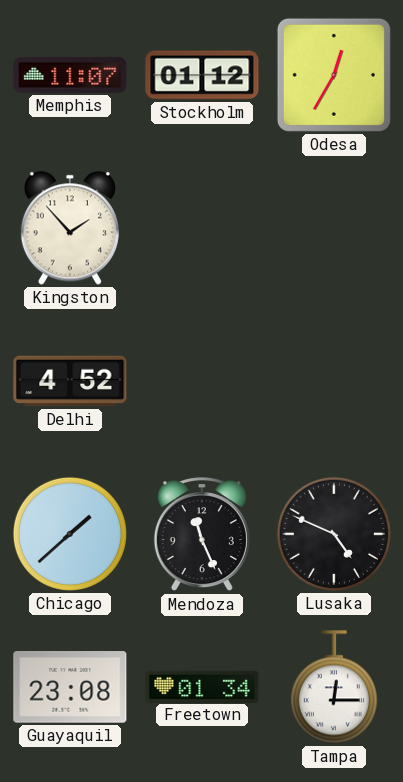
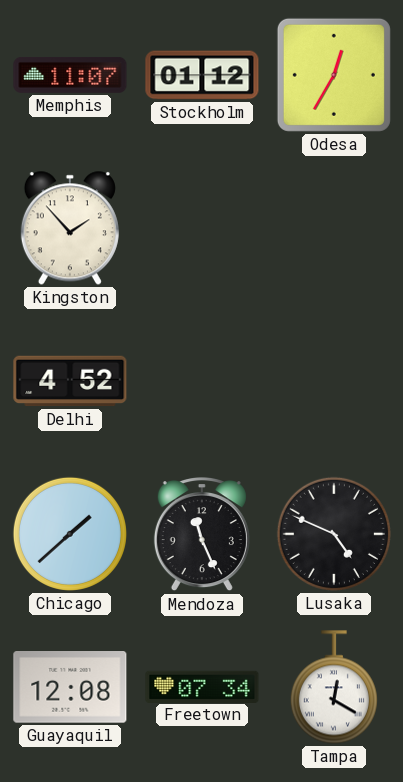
Guayaquil: 23:08 -> 12:08
Freetown: 01:34 -> 07:34
Tampa: 12:15 -> 12:20
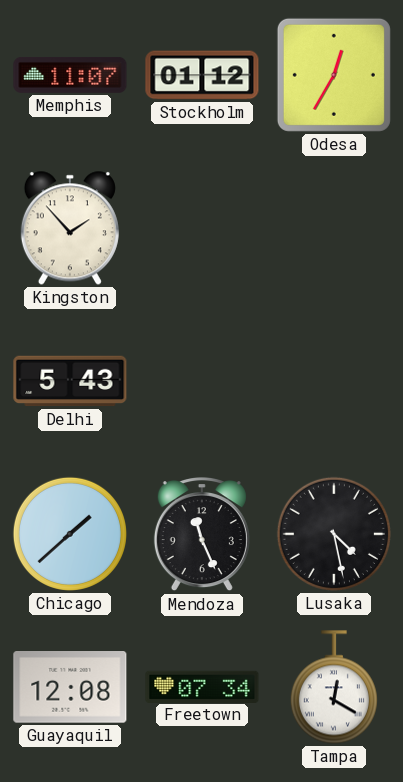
Delhi: 4:52 -> 5:43
Lusaka: 4:49 -> 4:28
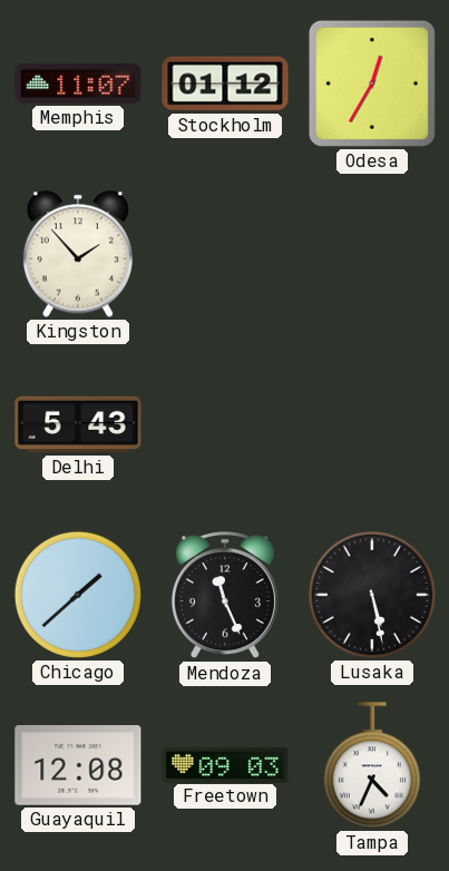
Lusaka: 4:28 -> 5:28
Freetown: 07:34 -> 09:03
Tampa: 12:20 -> 4:34
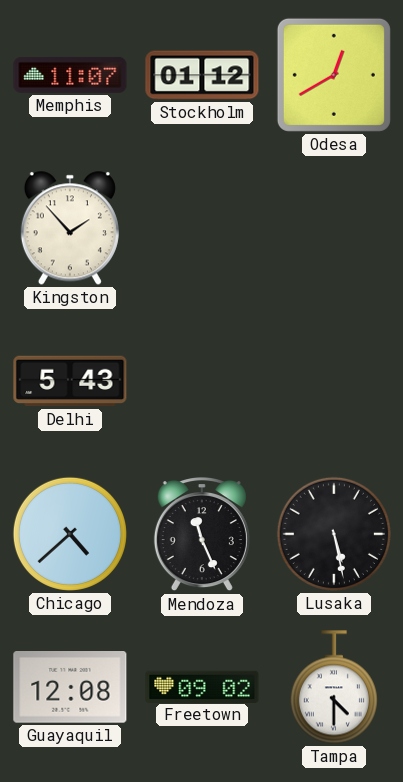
Odesa: 12:35 -> 12:40
Chicago: 1:38 -> 4:38
Freetown: 09:03 -> 09:02
Tampa: 4:34 -> 4:30
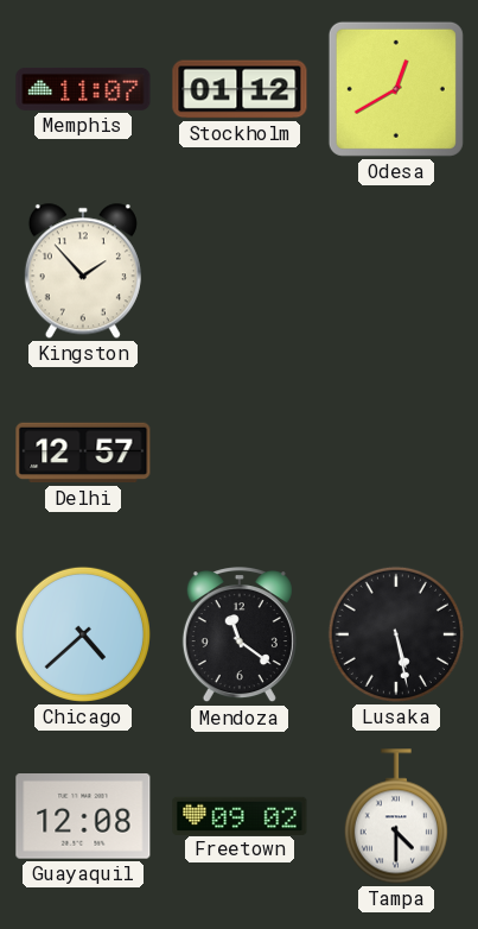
Delhi: 5:43 -> 12:57
Mendoza: 11:26 -> 11:21
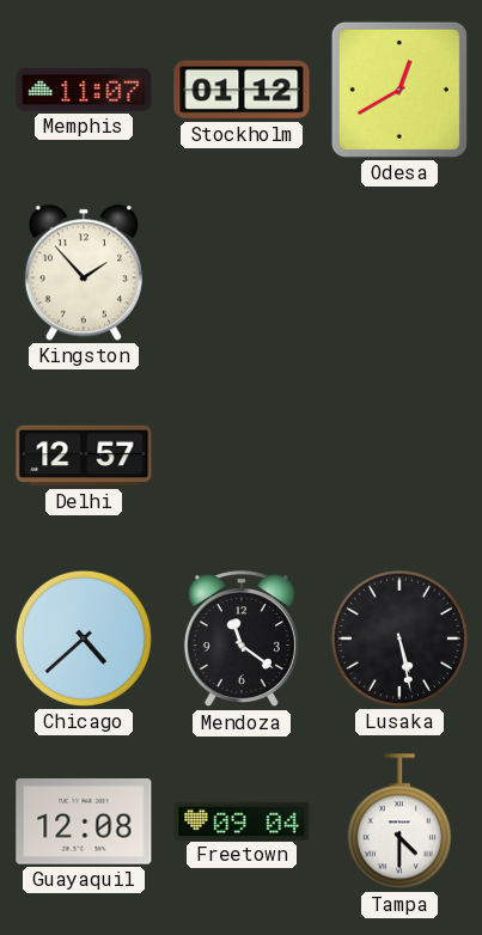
Freetown: 09:02 -> 09:04
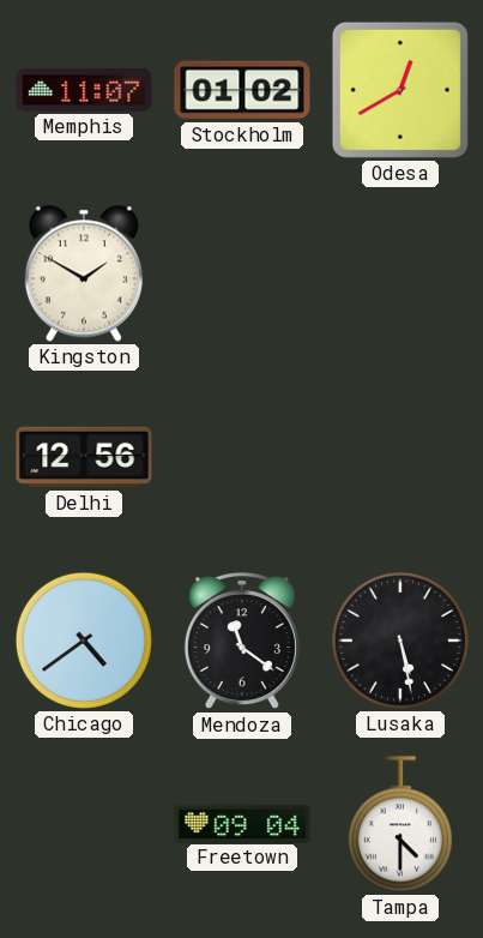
Stockholm: 01:12 -> 01:02
Kingston: 1:53 -> 1:50
Delhi: 12:57 -> 12:56
Chicago: 4:38 -> 4:39
Guayaquil: 12:08 -> none
